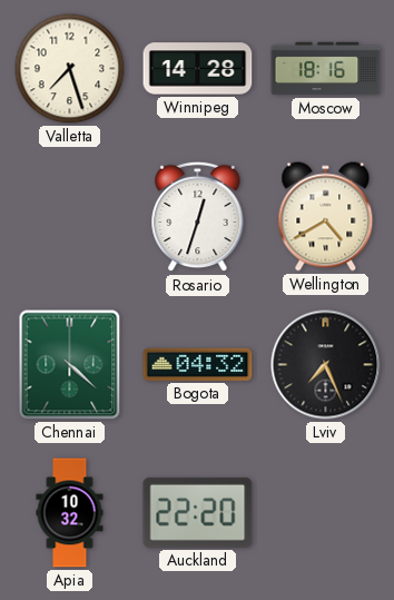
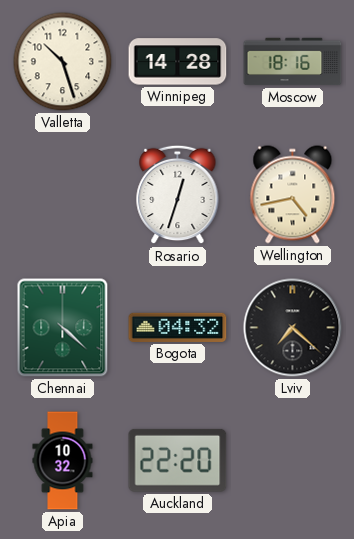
Valletta: 7:27 -> 10:27
Wellington: 4:40 -> 4:43
Lviv: 7:26 -> 7:22
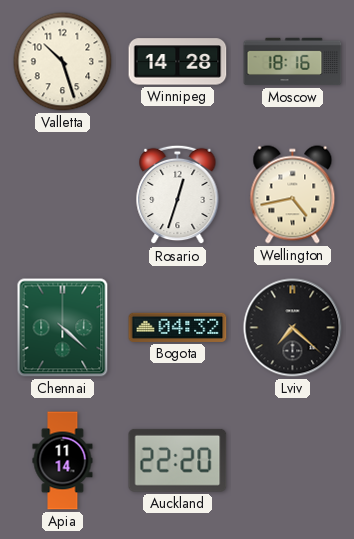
Apia: 10:32 -> 11:14
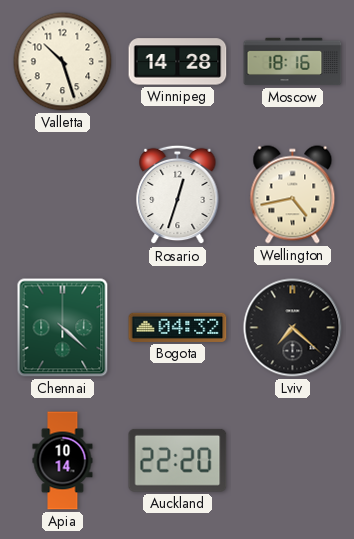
Apia: 11:14 -> 10:14
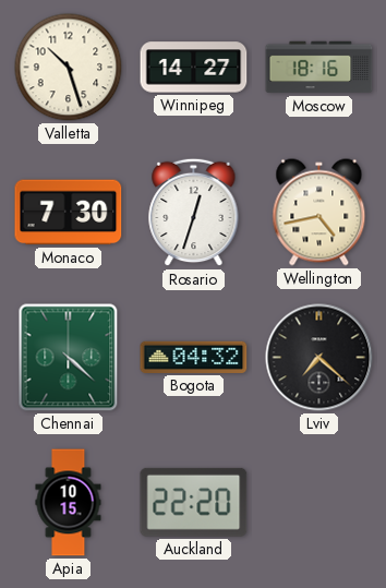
Winnipeg: 14:28 -> 14:27
Monaco: none -> 7:30
Apia: 10:14 -> 10:15
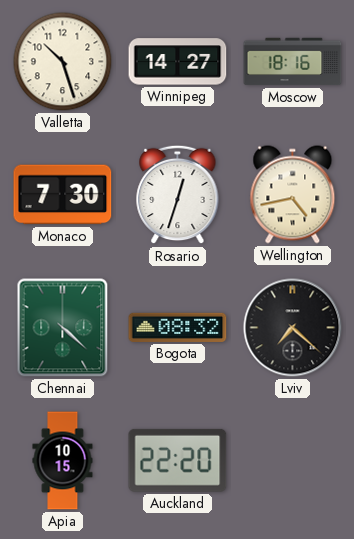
Bogota: 04:32 -> 08:32
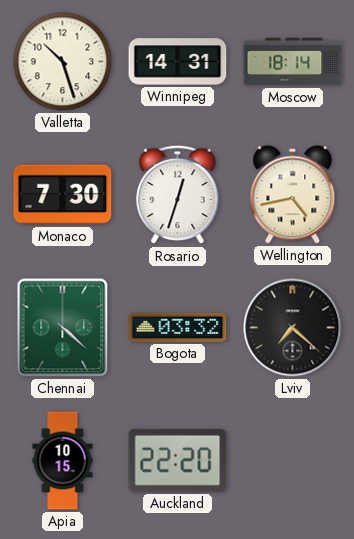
Winnipeg: 14:27 -> 14:31
Moscow: 18:16 -> 18:14
Bogota: 08:32 -> 03:32
